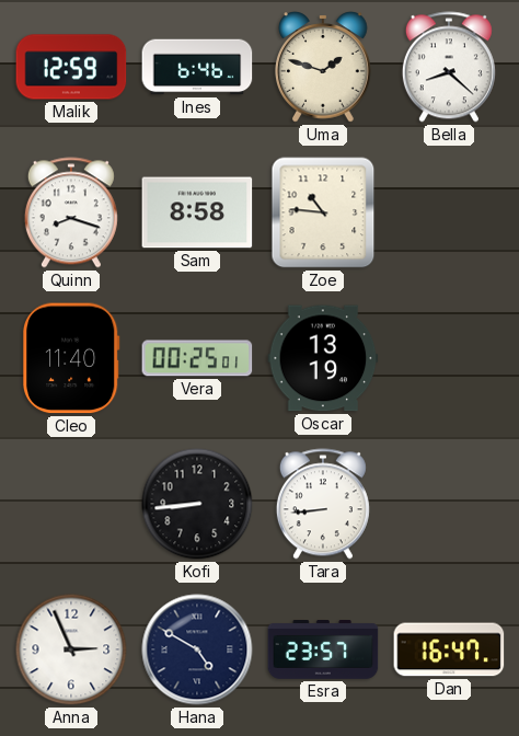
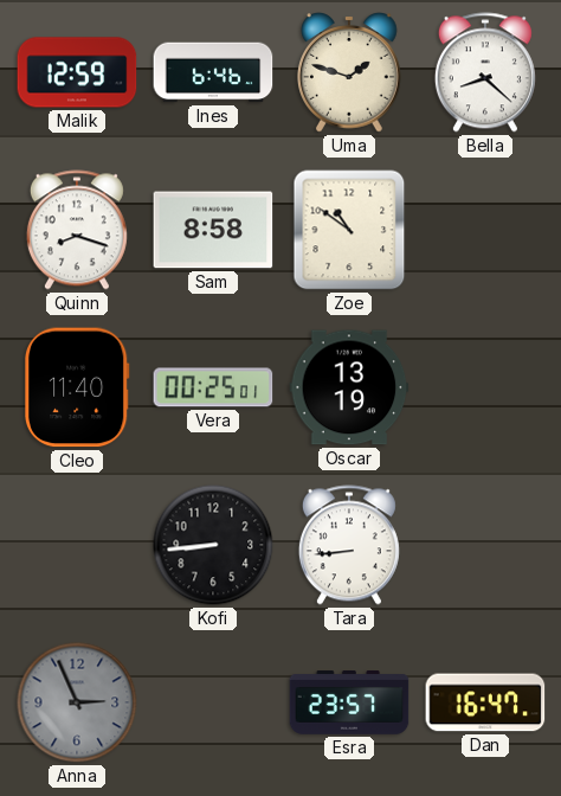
Zoe: 10:46 -> 10:51
Anna dial: white -> grey
Hana: 4:50 -> none
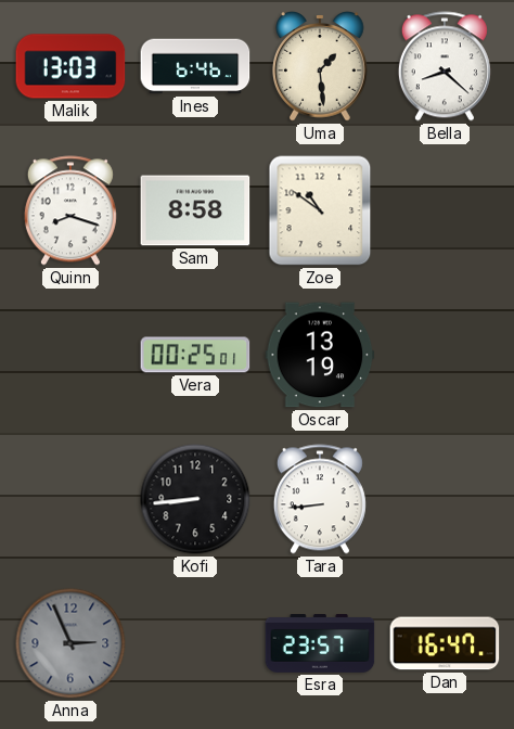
Malik: 12:59 -> 13:03
Uma: 1:48 -> 1:29
Cleo: 11:40 -> none
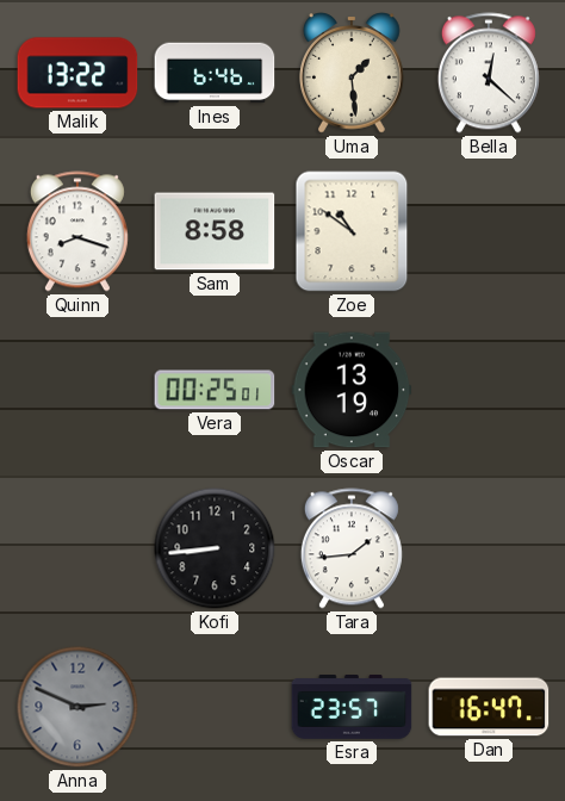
Malik: 13:03 -> 13:22
Bella: 8:22 -> 12:22
Tara: 8:44 -> 1:44
Anna: 2:56 -> 2:49
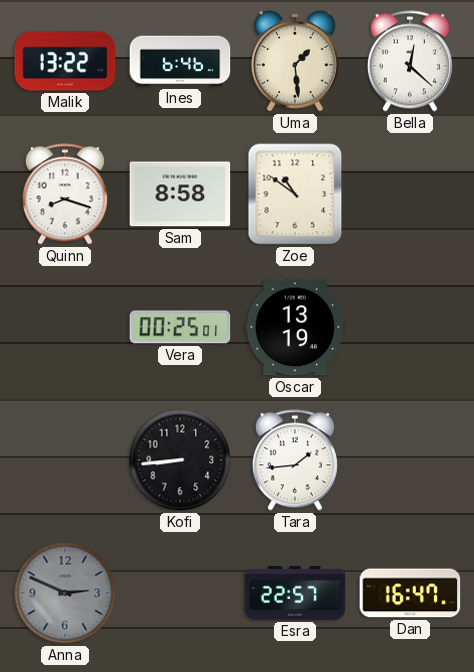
Esra: 23:57 -> 22:57
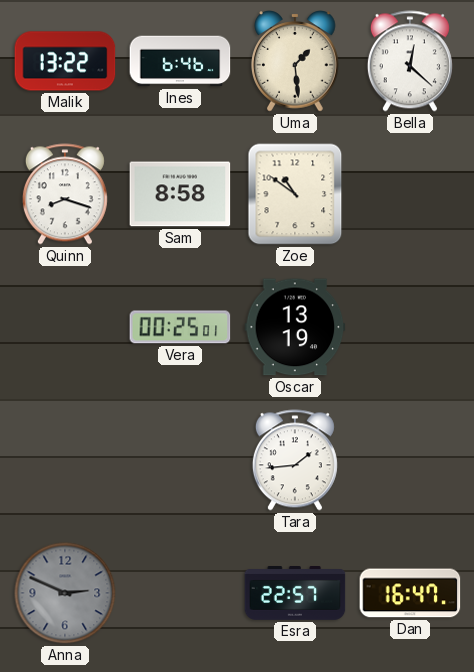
Kofi: 8:44 -> none
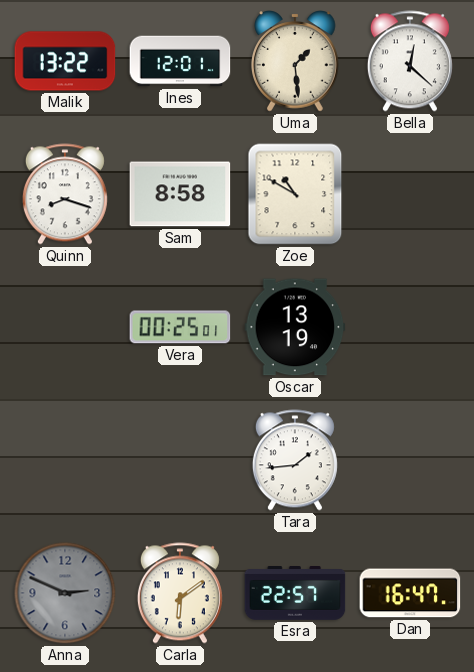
Ines: 6:46 -> 12:01
Zoe: 10:51 -> 10:50
Carla: none -> 6:09
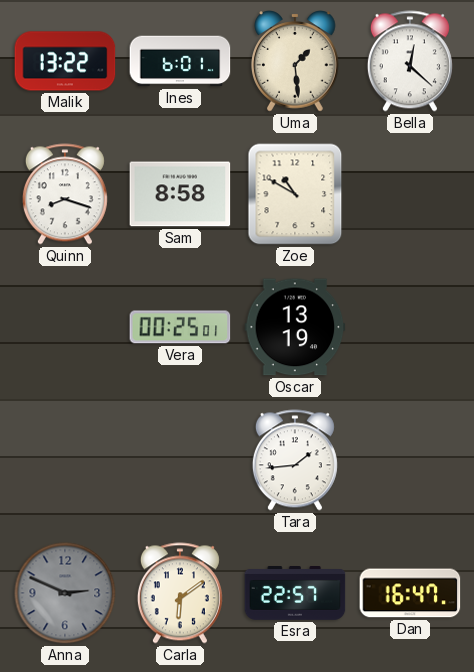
Ines: 12:01 -> 6:01
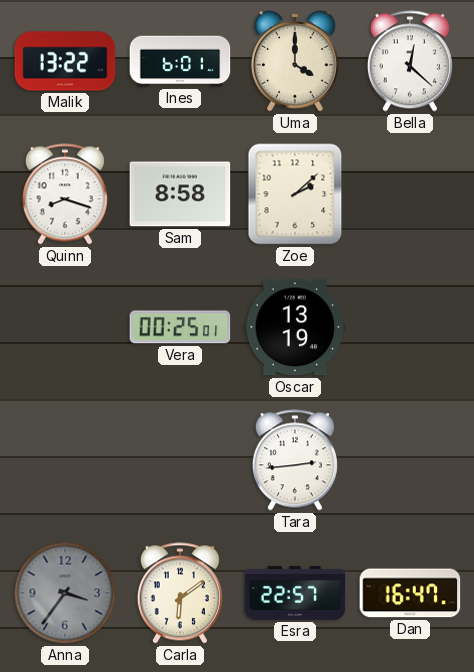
Uma: 1:29 -> 4:00
Zoe: 10:50 -> 2:08
Tara: 1:44 -> 2:44
Anna: 2:49 -> 3:36
